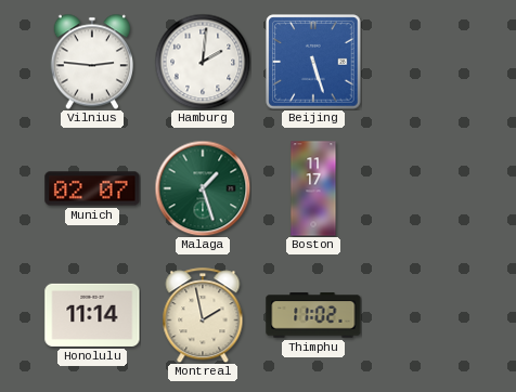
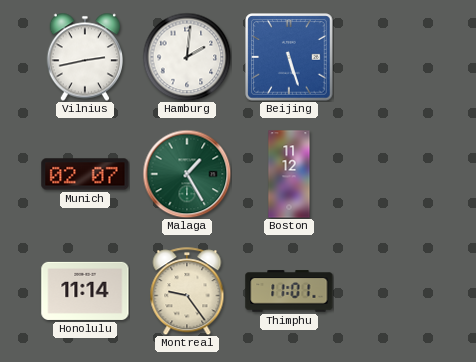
Vilnius: 2:46 -> 2:43
Malaga: 1:27 -> 1:25
Boston: 11:17 -> 11:12
Montreal: 1:58 -> 9:24
Thimphu: 11:02 -> 11:01
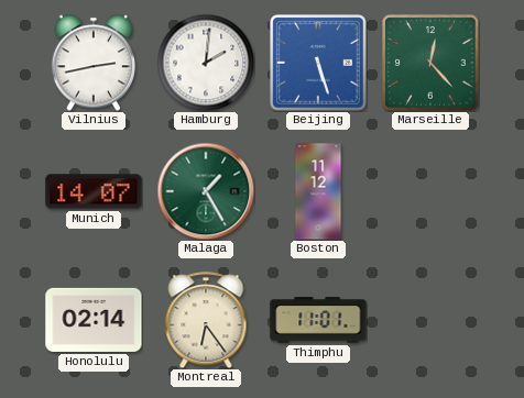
Marseille: none -> 12:23
Munich: 02:07 -> 14:07
Honolulu: 11:14 -> 02:14
Montreal: 9:24 -> 6:24
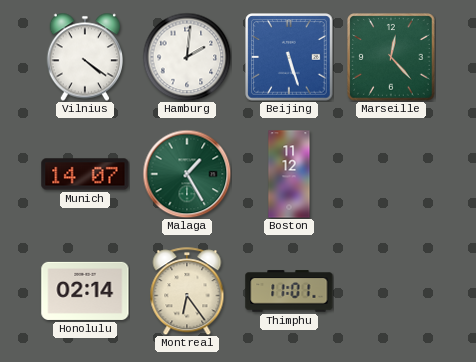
Vilnius: 2:43 -> 4:21
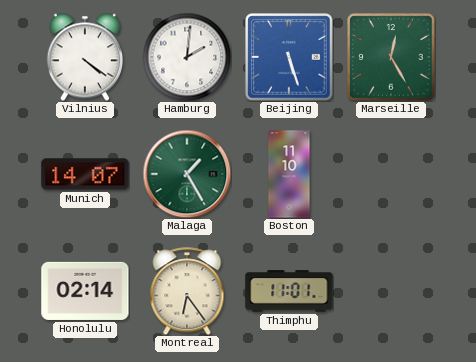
Marseille: 12:23 -> 12:25
Boston: 11:12 -> 11:10
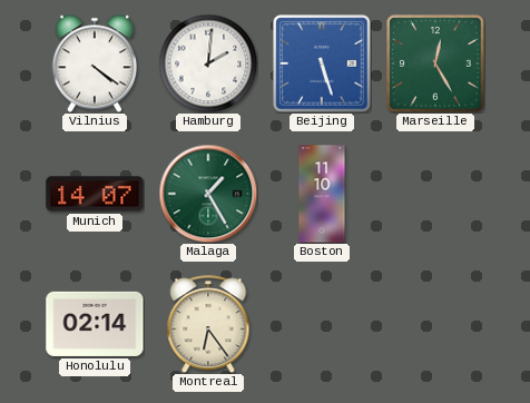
Thimphu: 11:01 -> none
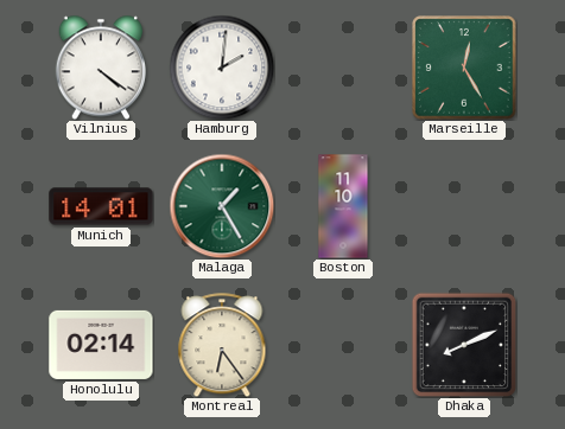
Beijing: 5:27 -> none
Munich: 14:07 -> 14:01
Dhaka: none -> 8:11
